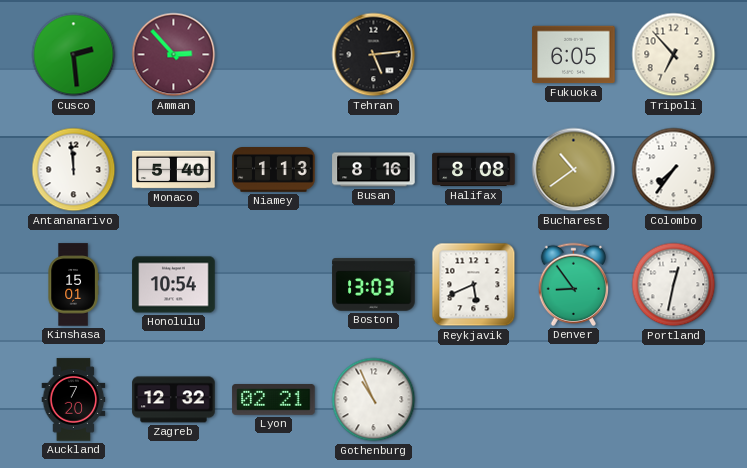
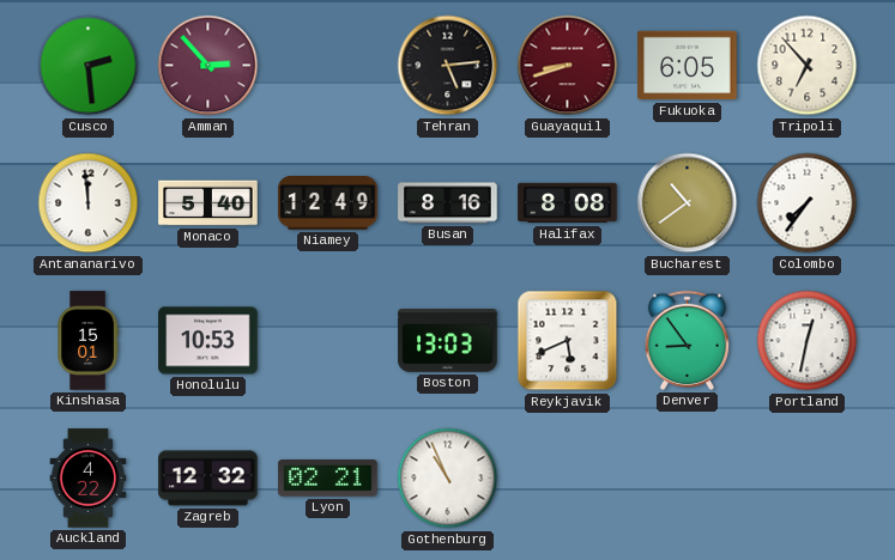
Guayaquil: none -> 8:42
Niamey: 1:13 -> 12:49
Honolulu: 10:54 -> 10:53
Auckland: 7:20 -> 4:22
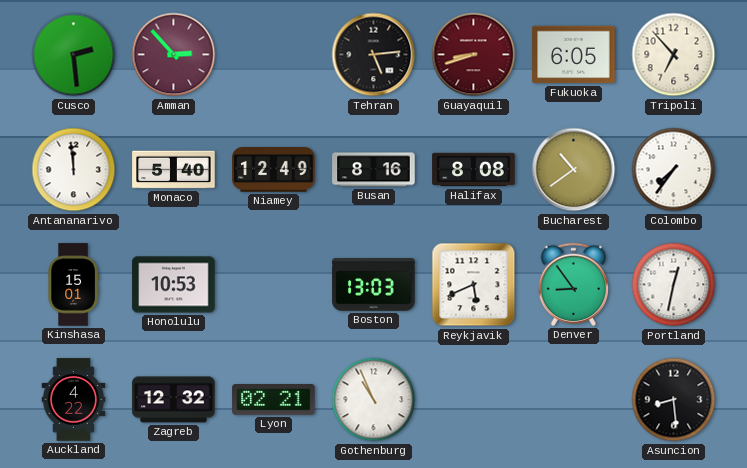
Asuncion: none -> 8:29
